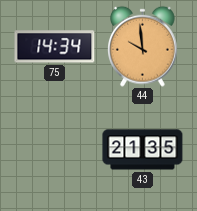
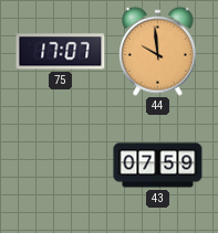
75: 14:34 -> 17:07
43: 21:35 -> 07:59
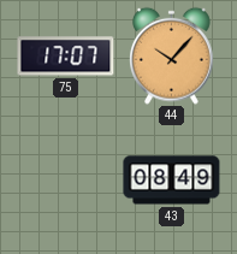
44: 9:59 -> 10:07
43: 07:59 -> 08:49
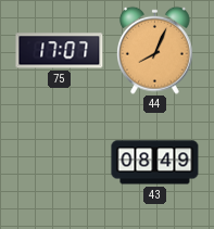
44: 10:07 -> 8:04
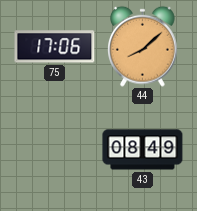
75: 17:07 -> 17:06
44: 8:04 -> 8:08
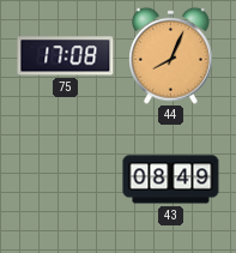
75: 17:06 -> 17:08
44: 8:08 -> 8:04
